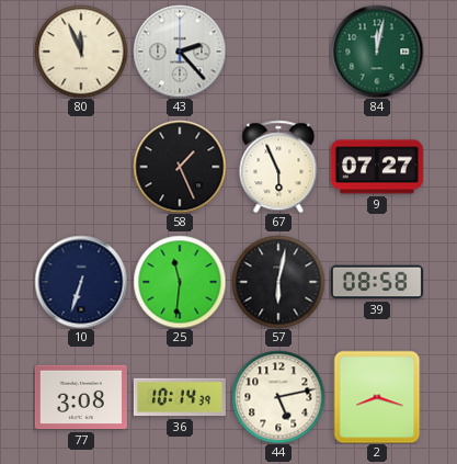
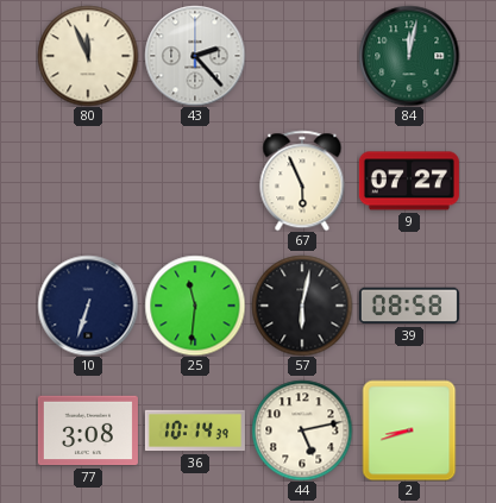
58: 1:26 -> none
2: 8:18 -> 8:42
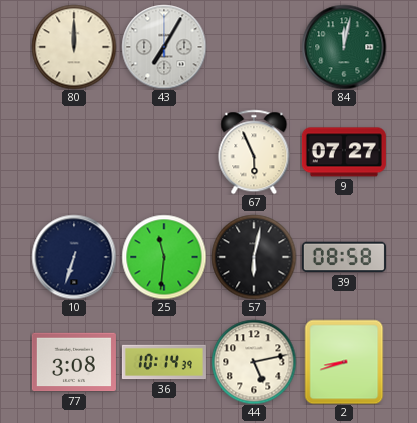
80: 11:56 -> 12:00
43: 2:23 -> 7:05
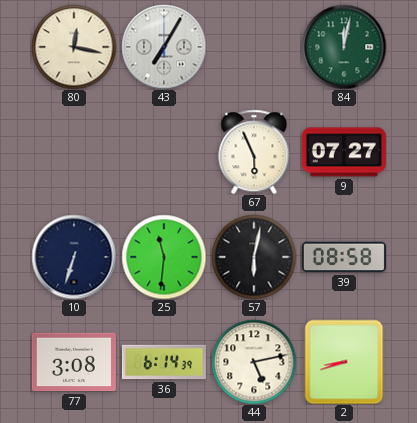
80: 12:00 -> 12:17
36: 10:14 -> 6:14
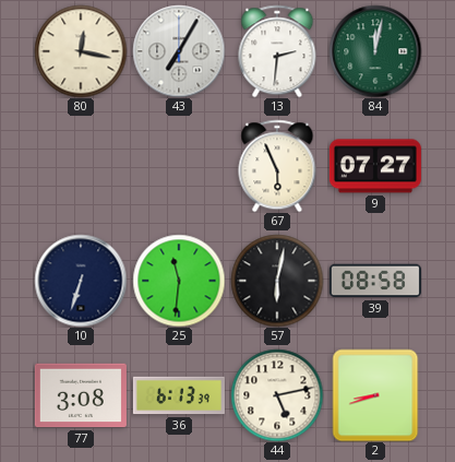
13: none -> 2:31
36: 6:14 -> 6:13
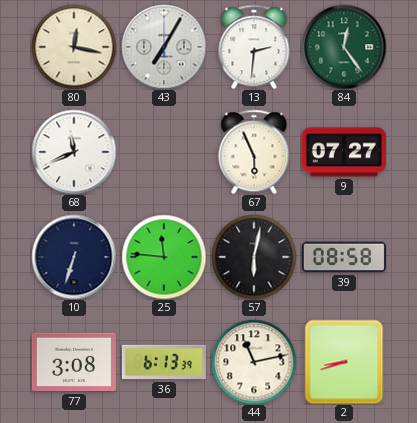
84: 12:02 -> 12:24
68: none -> 11:41
25: 11:31 -> 11:46
44: 5:13 -> 11:13
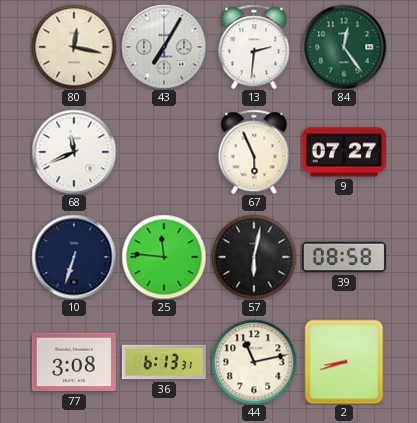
36: 6:13:39 -> 6:13:31
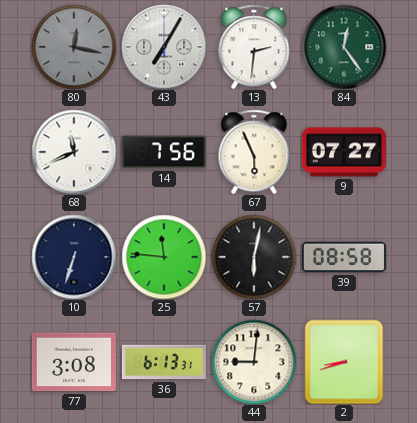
80 dial: cream -> grey
14: none -> 7:56
44: 11:13 -> 9:01
